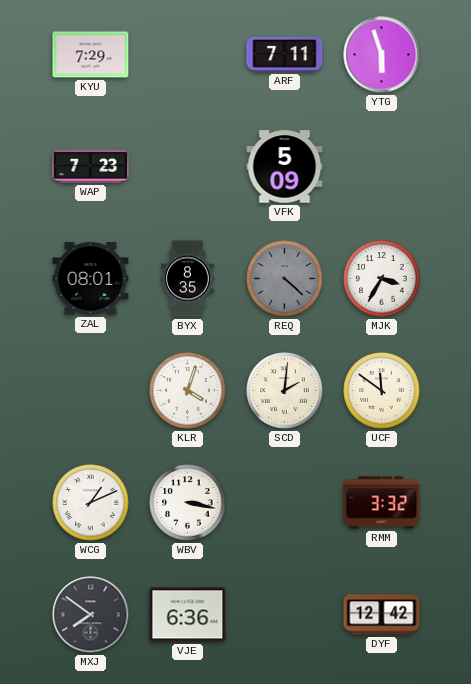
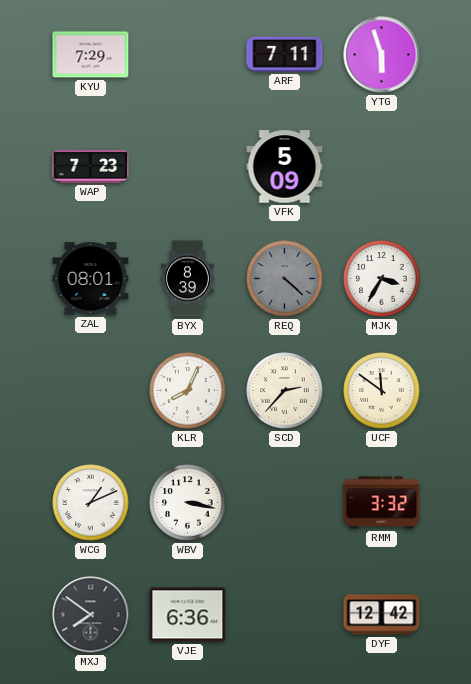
BYX: 8:35 -> 8:39
KLR: 4:03 -> 8:04
SCD: 2:01 -> 2:37
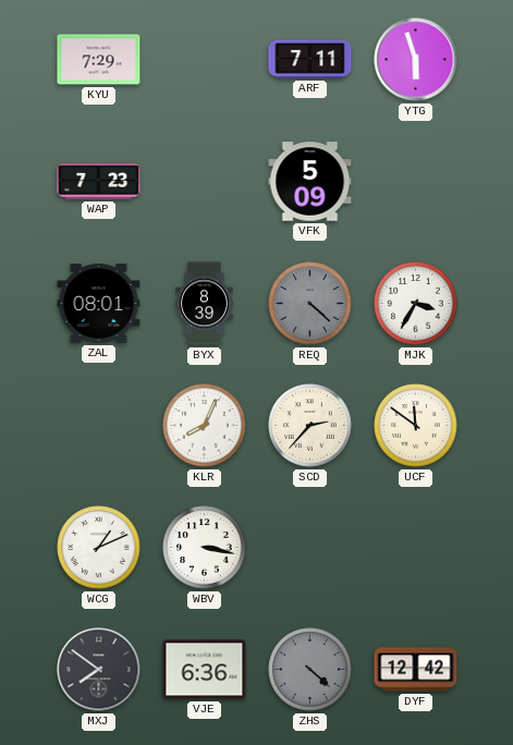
RMM: 3:32 -> none
ZHS: none -> 4:22
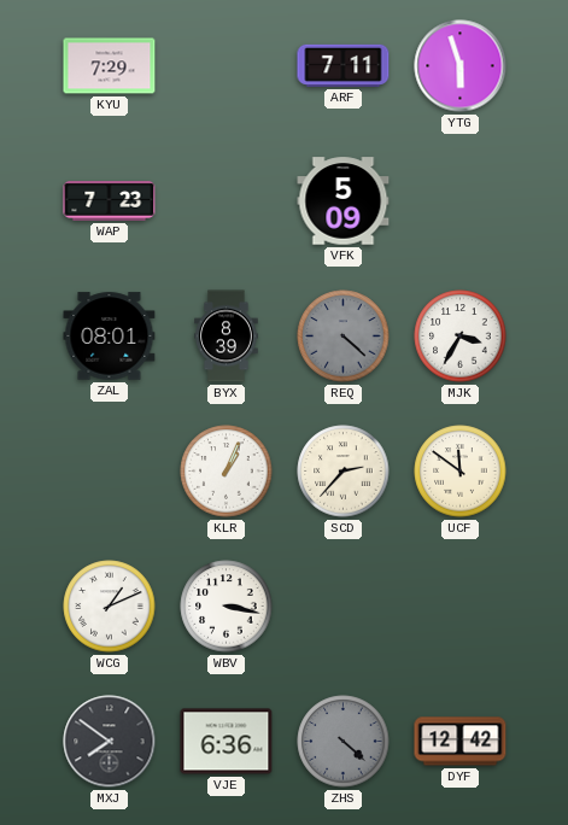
KLR: 8:04 -> 1:04
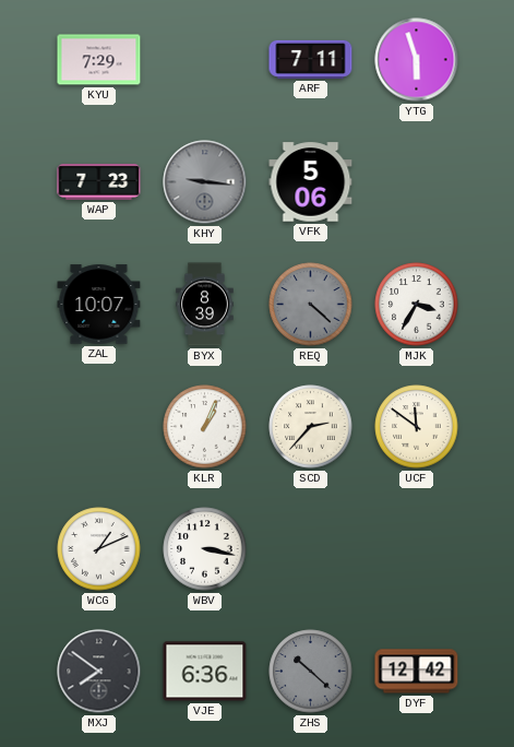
KHY: none -> 9:16
VFK: 5:09 -> 5:06
ZAL: 08:01 -> 10:07
ZHS: 4:22 -> 10:22
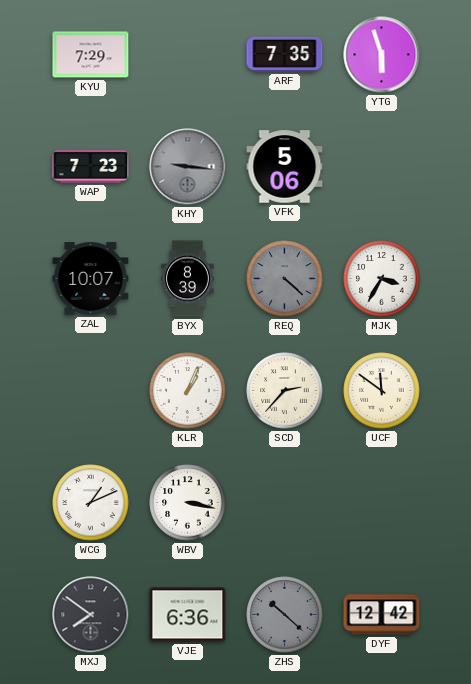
ARF: 7:11 -> 7:35
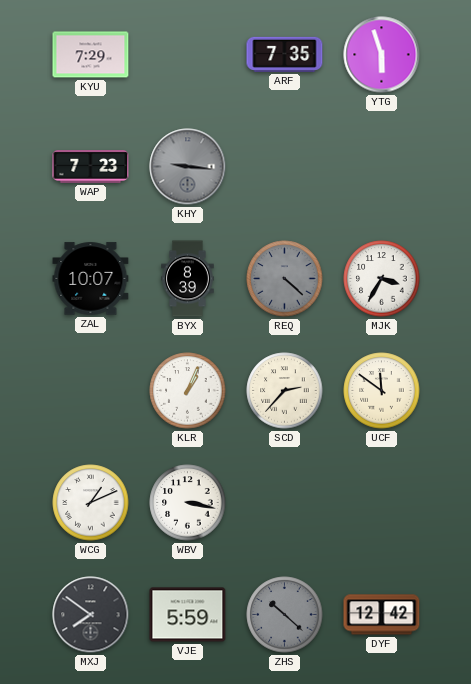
VFK: 5:06 -> none
VJE: 6:36 -> 5:59
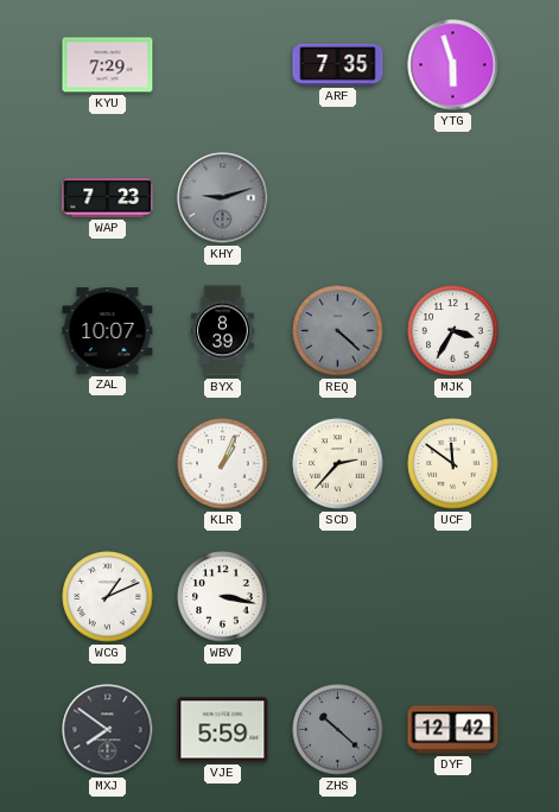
KHY: 9:16 -> 9:12
